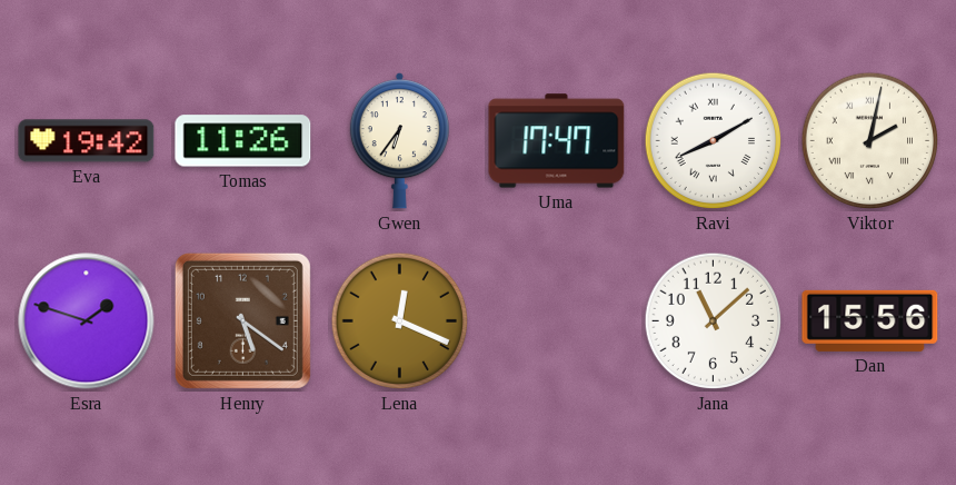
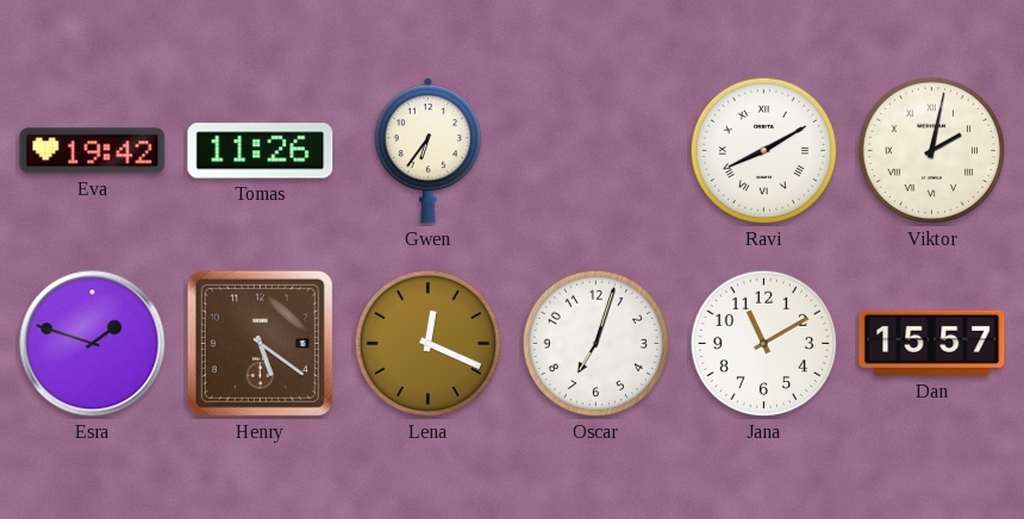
Uma: 17:47 -> none
Oscar: none -> 7:03
Jana: 11:08 -> 11:10
Dan: 15:56 -> 15:57
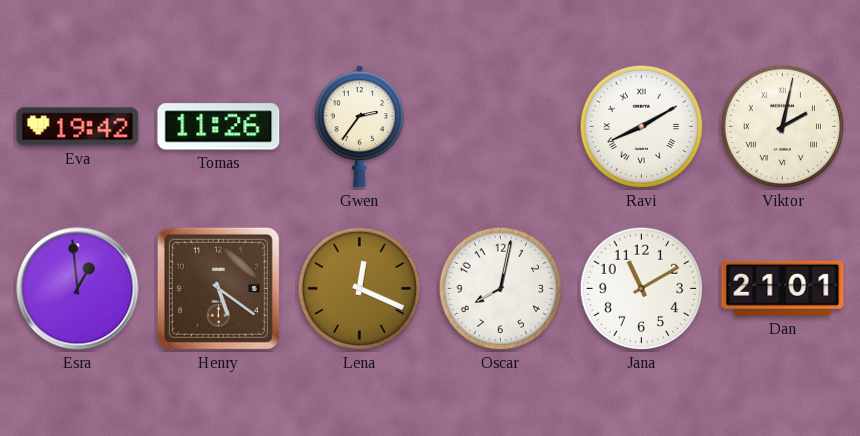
Gwen: 6:36 -> 2:36
Esra: 1:48 -> 12:59
Oscar: 7:03 -> 8:02
Dan: 15:57 -> 21:01
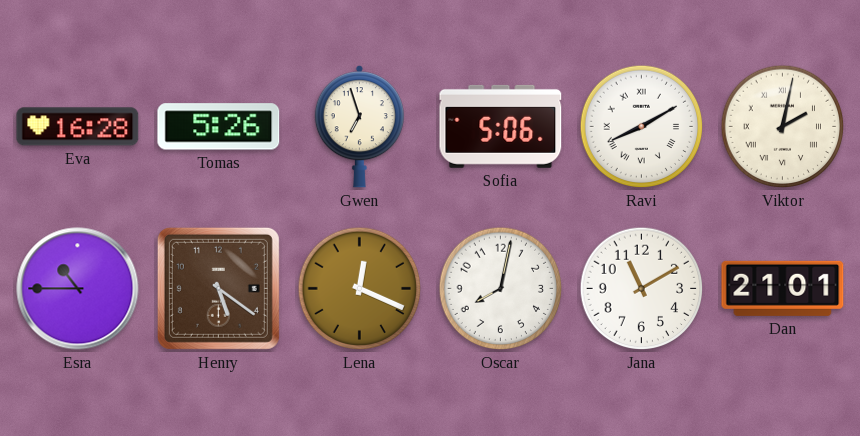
Eva: 19:42 -> 16:28
Tomas: 11:26 -> 5:26
Gwen: 2:36 -> 6:57
Sofia: none -> 5:06
Esra: 12:59 -> 10:45
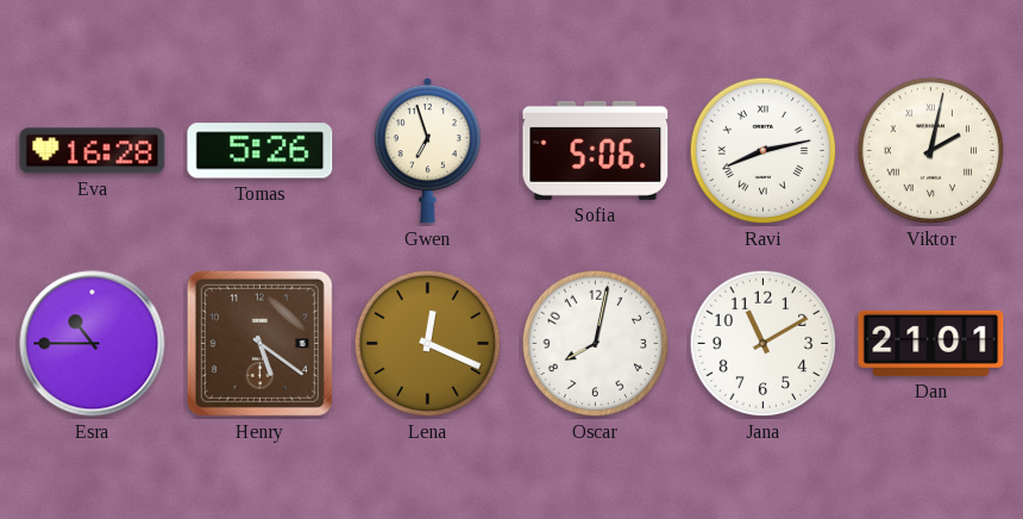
Ravi: 8:10 -> 8:13
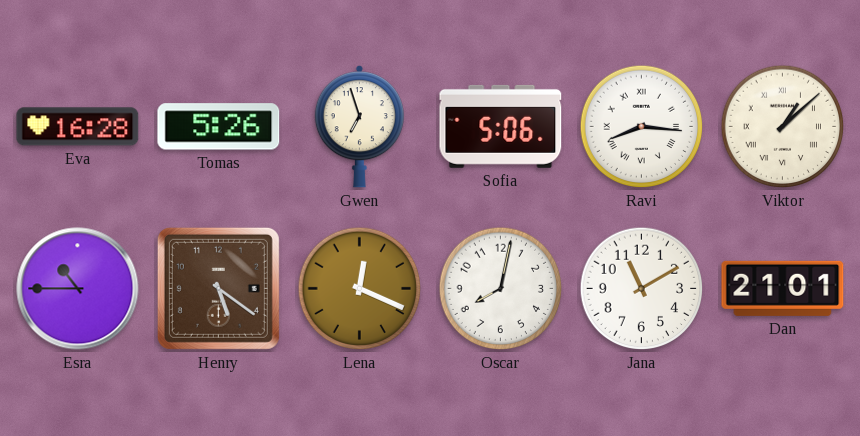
Ravi: 8:13 -> 8:16
Viktor: 2:02 -> 1:08
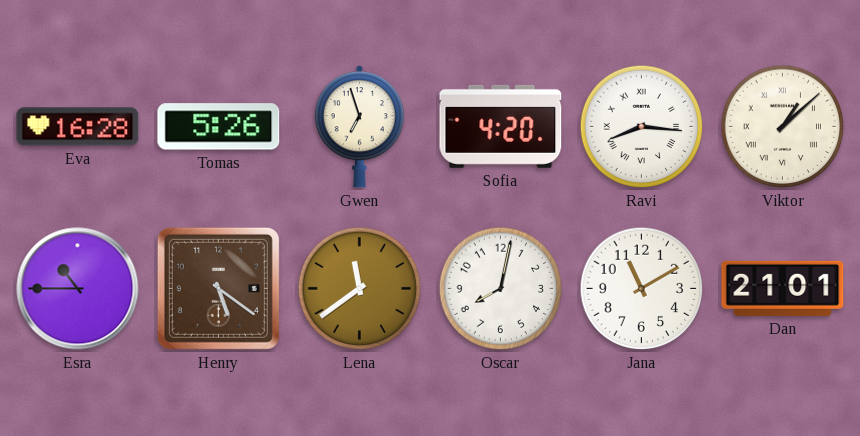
Sofia: 5:06 -> 4:20
Lena: 12:19 -> 11:39
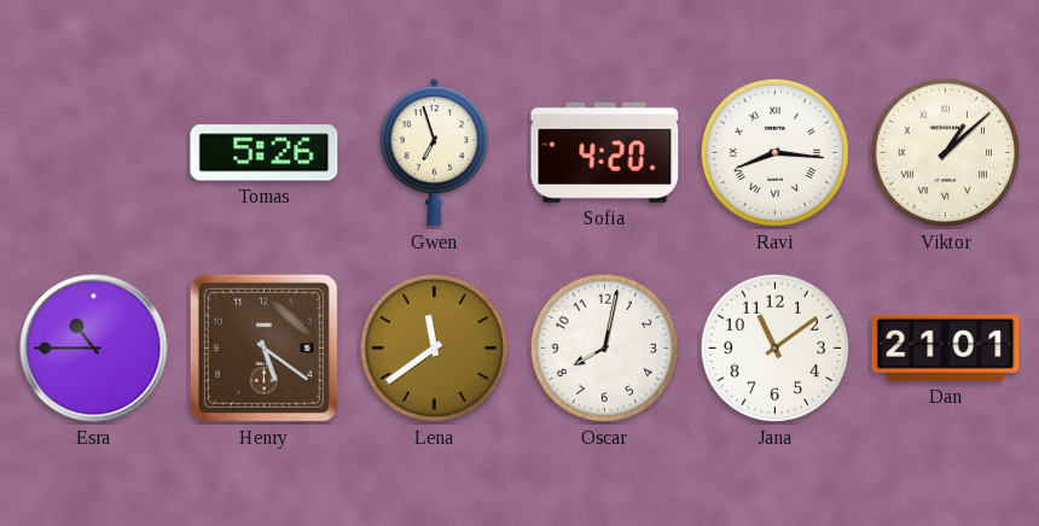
Eva: 16:28 -> none
Jana: 11:10 -> 11:09
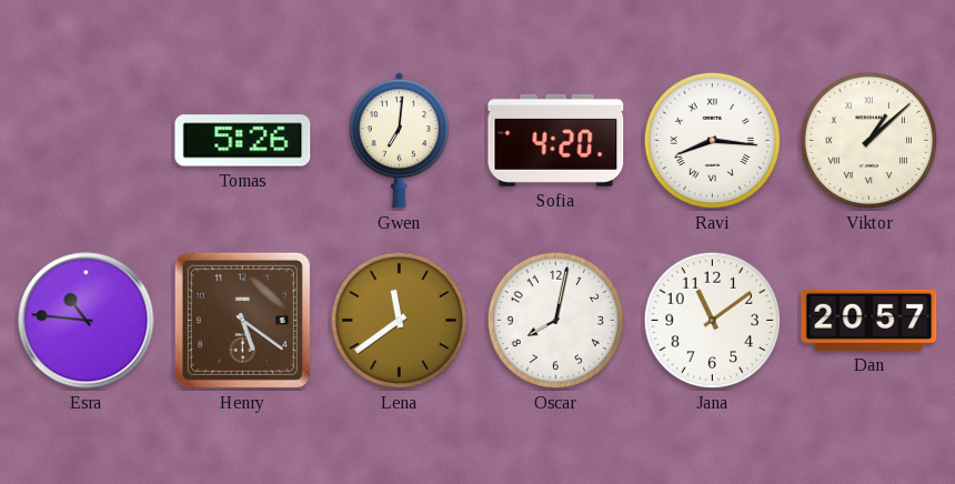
Gwen: 6:57 -> 7:01
Esra: 10:45 -> 10:46
Dan: 21:01 -> 20:57
